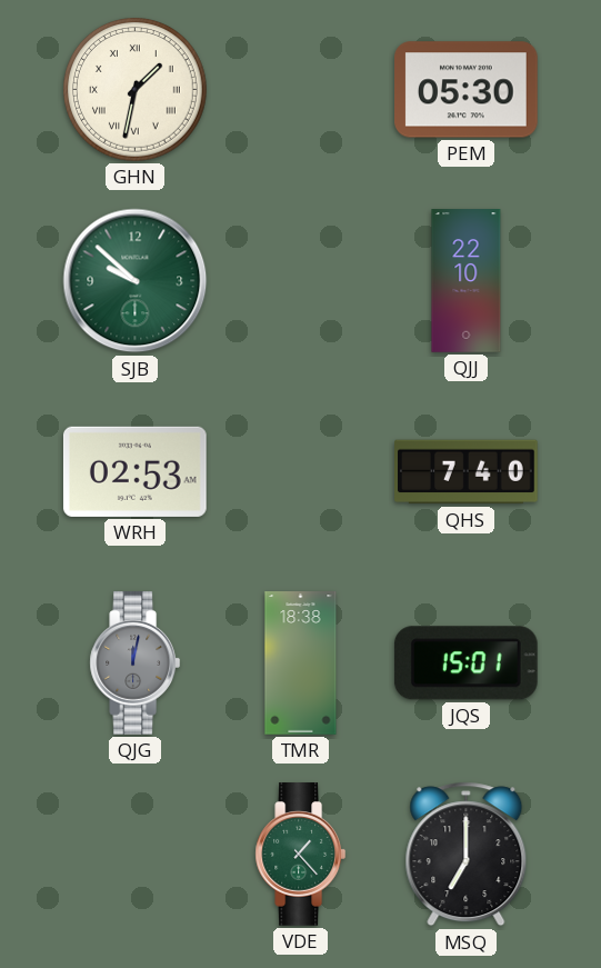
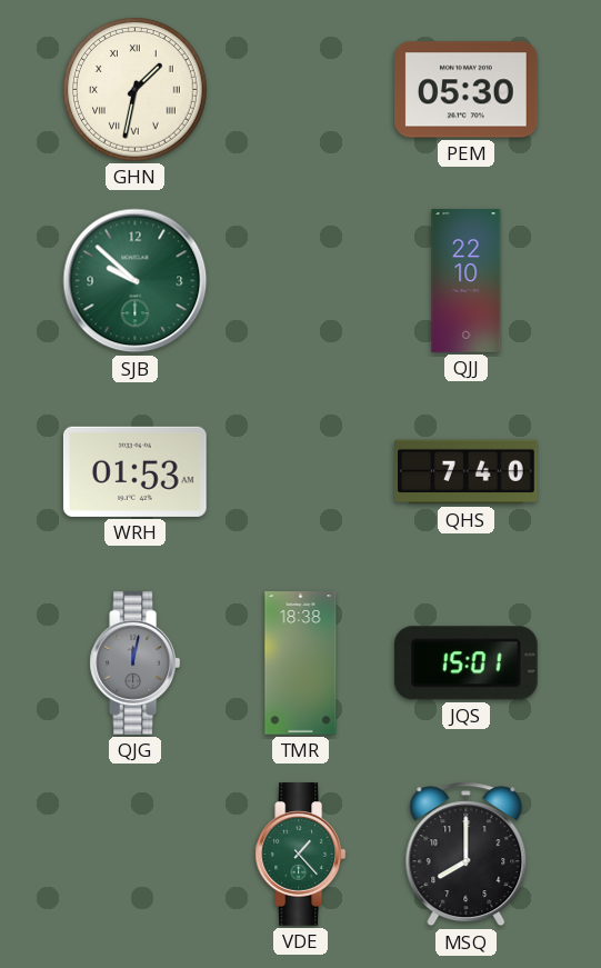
WRH: 02:53 -> 01:53
MSQ: 7:00 -> 8:00
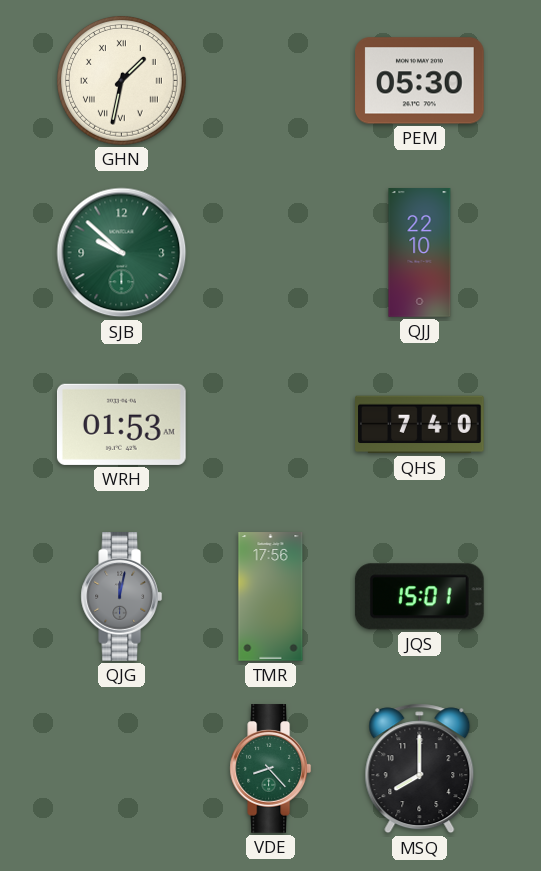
TMR: 18:38 -> 17:56
VDE: 1:23 -> 8:23
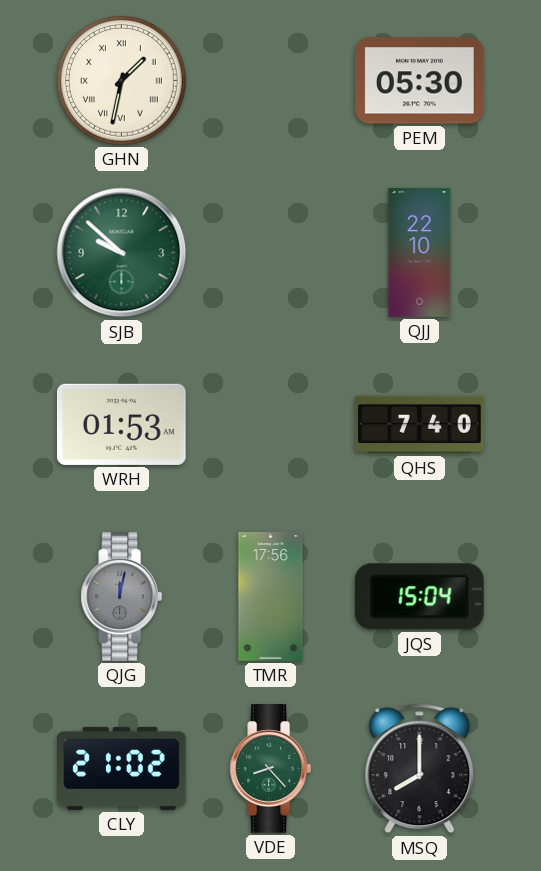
JQS: 15:01 -> 15:04
CLY: none -> 21:02
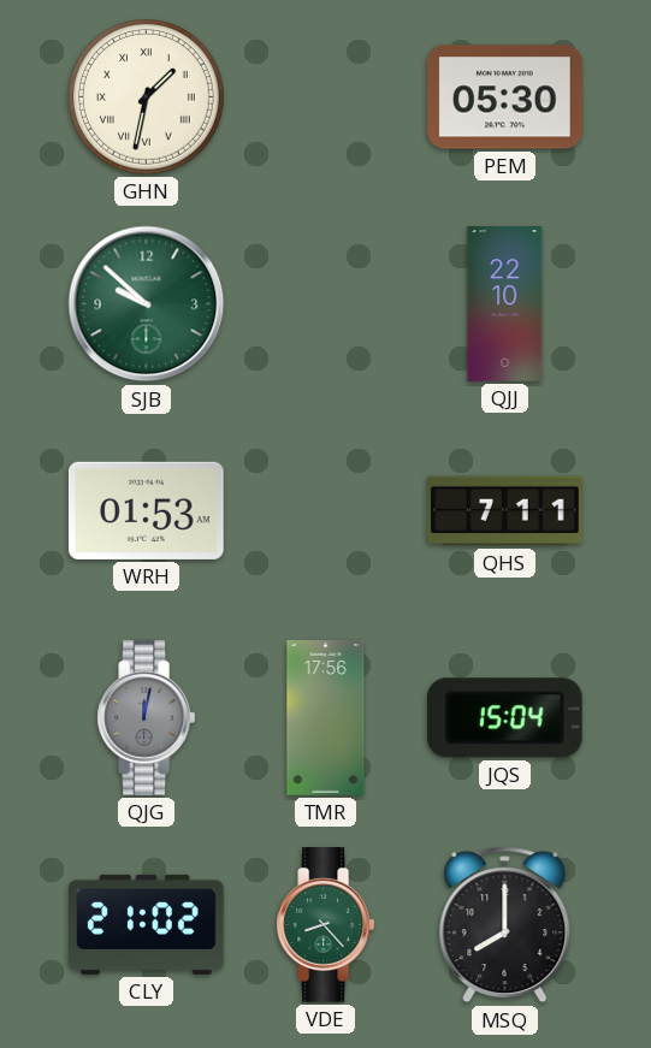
QHS: 7:40 -> 7:11
